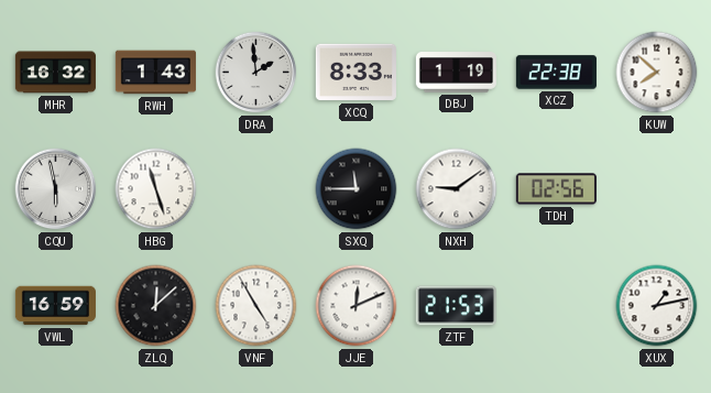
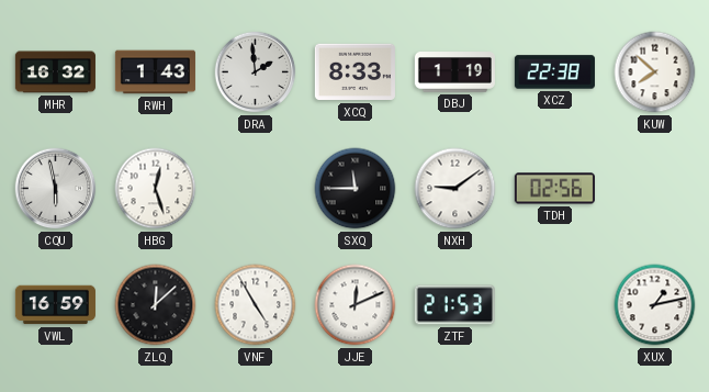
HBG: 11:27 -> 12:27
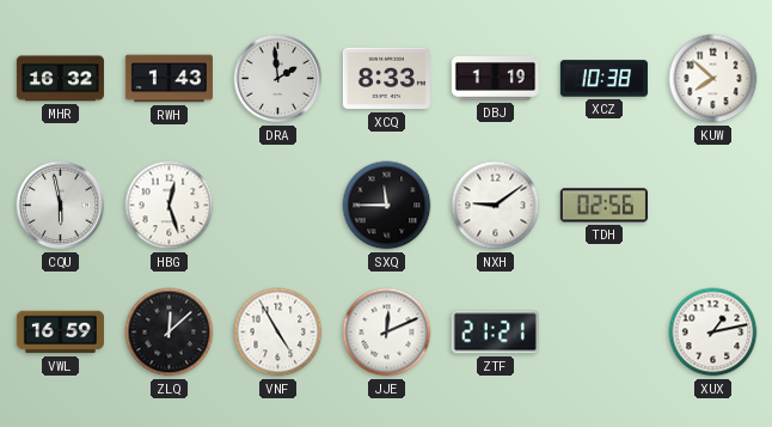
XCZ: 22:38 -> 10:38
ZTF: 21:53 -> 21:21
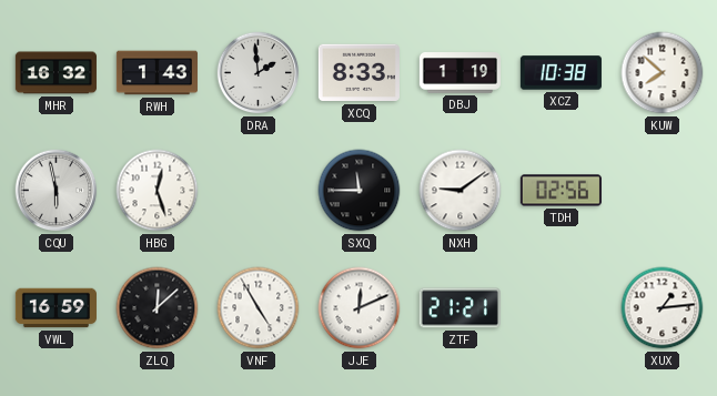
XUX: 1:13 -> 1:14
